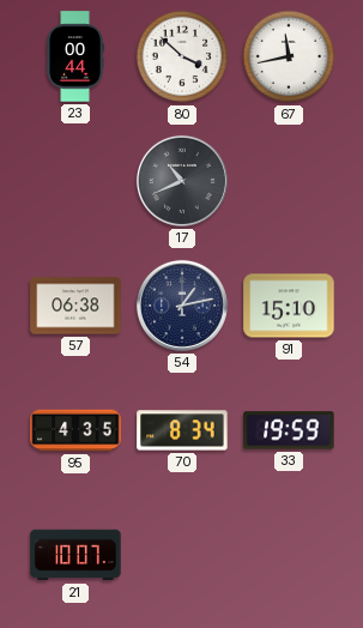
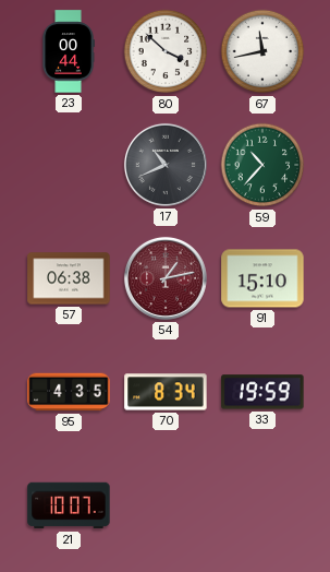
59: none -> 10:37
54 dial: navy -> burgundy
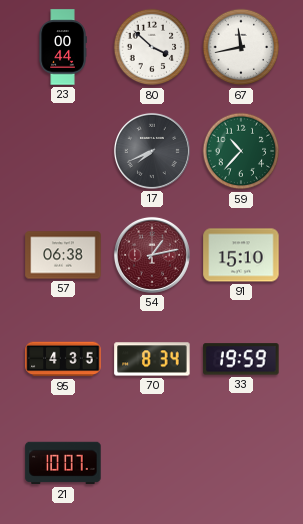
17: 10:41 -> 7:41
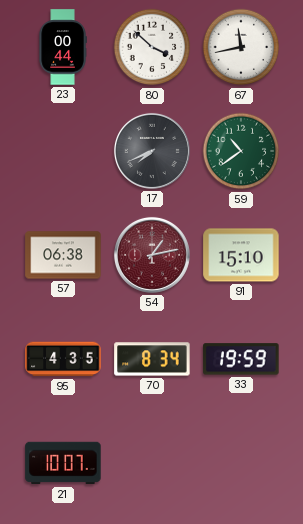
59: 10:37 -> 10:39
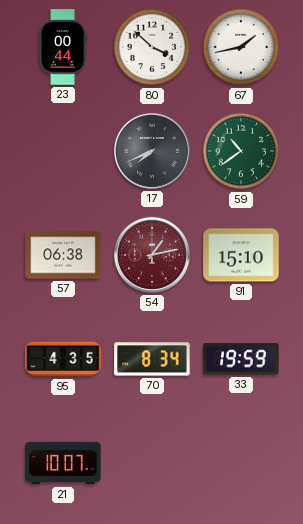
67: 11:43 -> 1:43
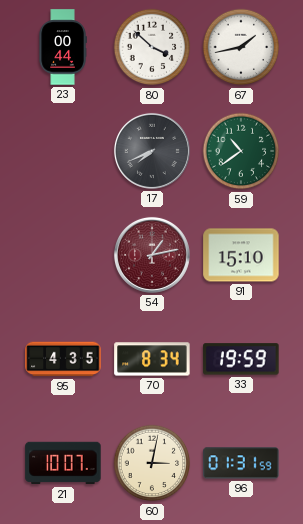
57: 06:38 -> none
60: none -> 3:02
96: none -> 01:31
